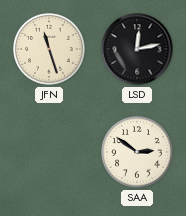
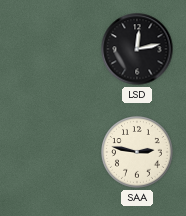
JFN: 11:27 -> none
SAA: 2:51 -> 2:47
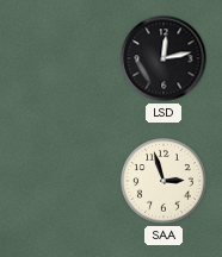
SAA: 2:47 -> 2:57
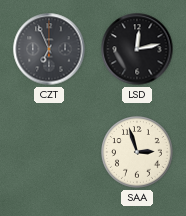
CZT: none -> 6:56
